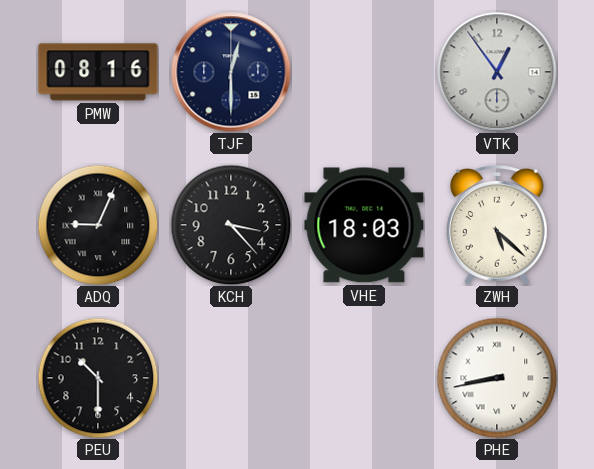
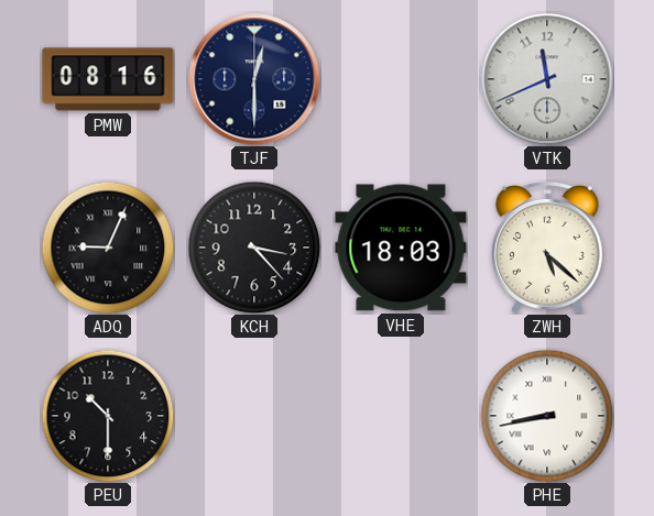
VTK: 12:54 -> 11:41
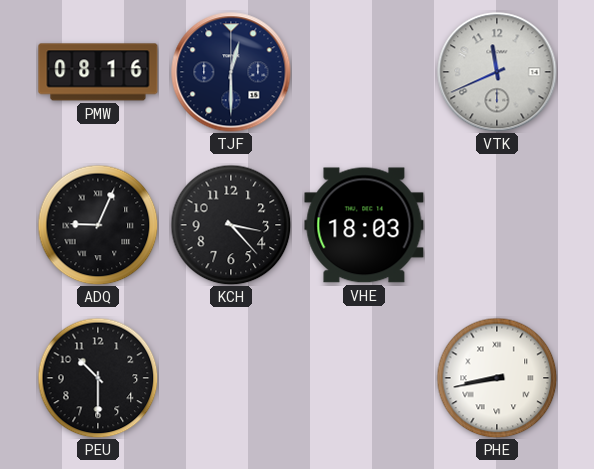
ZWH: 5:22 -> none
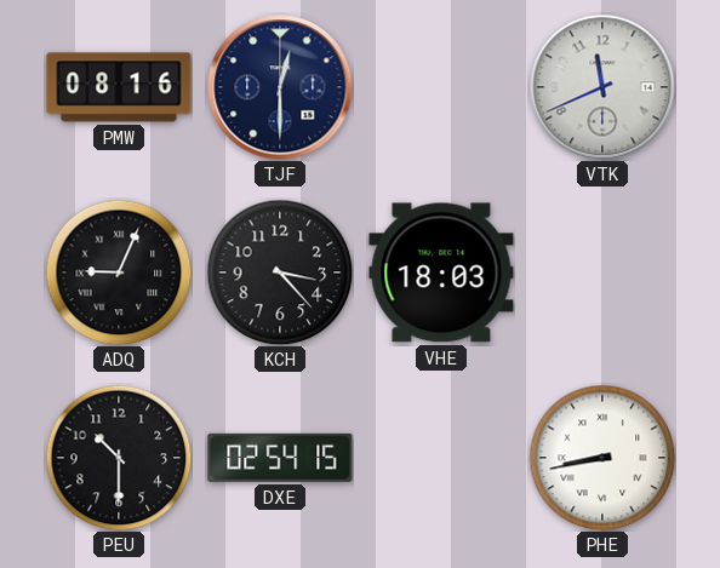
DXE: none -> 02:54
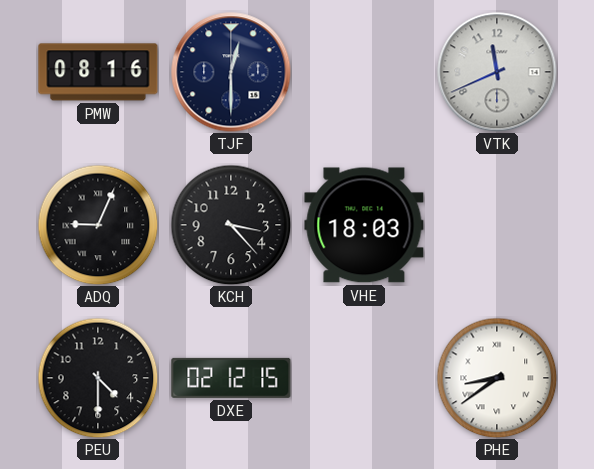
PEU: 10:30 -> 4:30
DXE: 02:54 -> 02:12
PHE: 8:43 -> 8:39
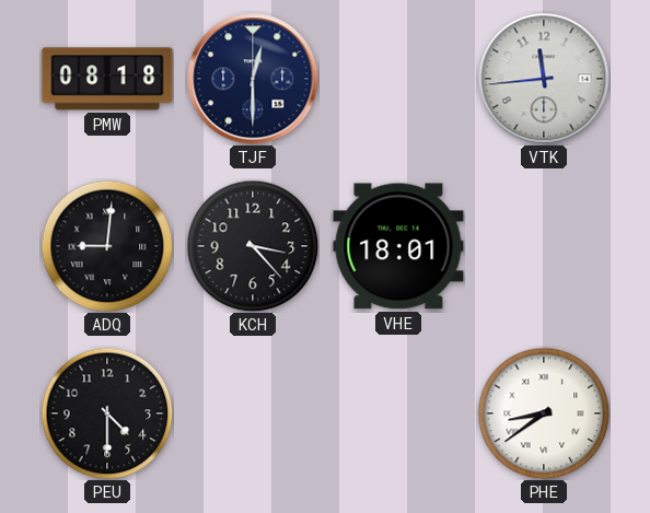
PMW: 08:16 -> 08:18
VTK: 11:41 -> 11:44
ADQ: 9:04 -> 9:01
VHE: 18:03 -> 18:01
DXE: 02:12 -> none
